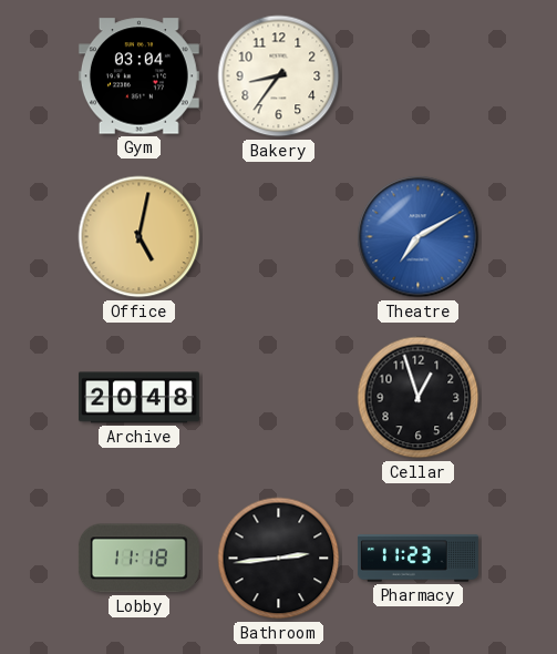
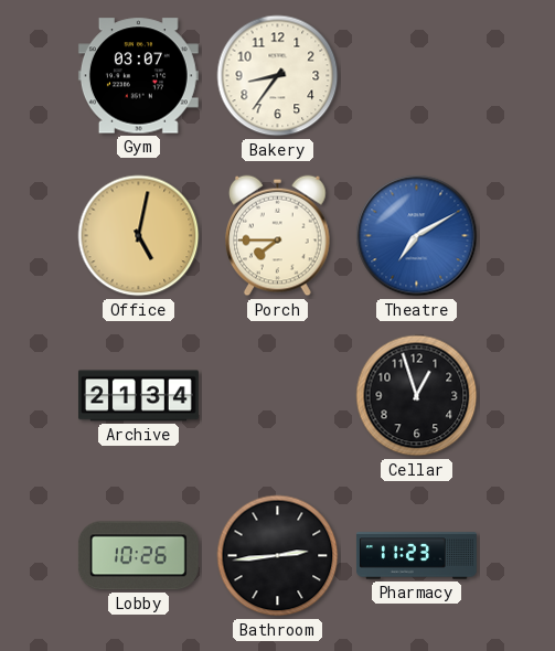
Gym: 03:04 -> 03:07
Porch: none -> 7:45
Archive: 20:48 -> 21:34
Lobby: 11:18 -> 10:26
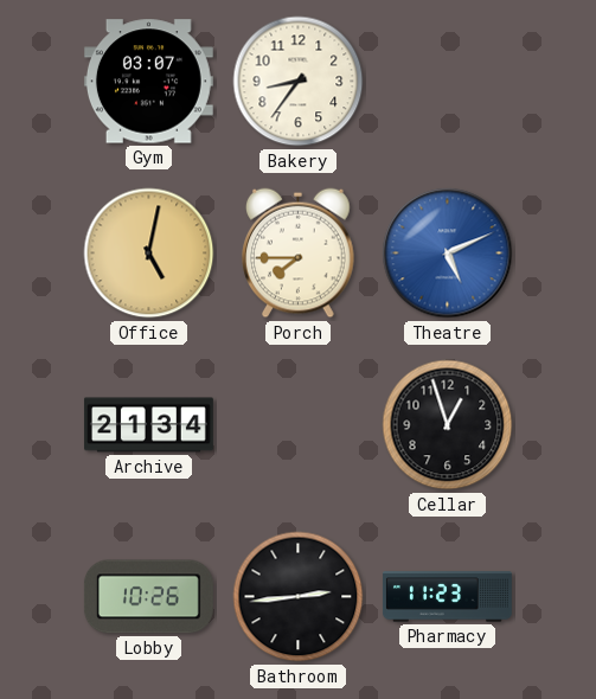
Theatre: 7:10 -> 5:11
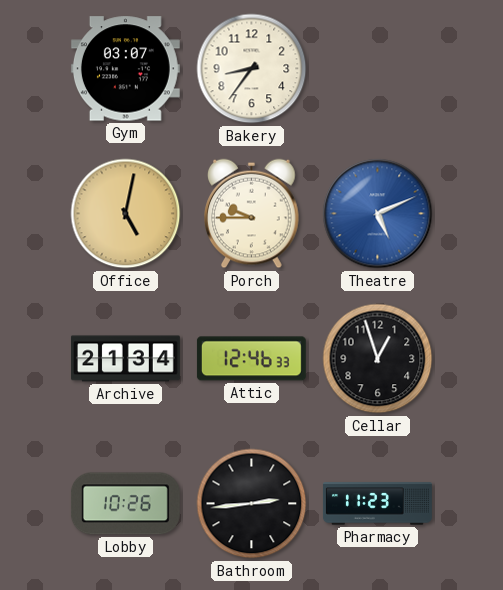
Porch: 7:45 -> 9:45
Attic: none -> 12:46
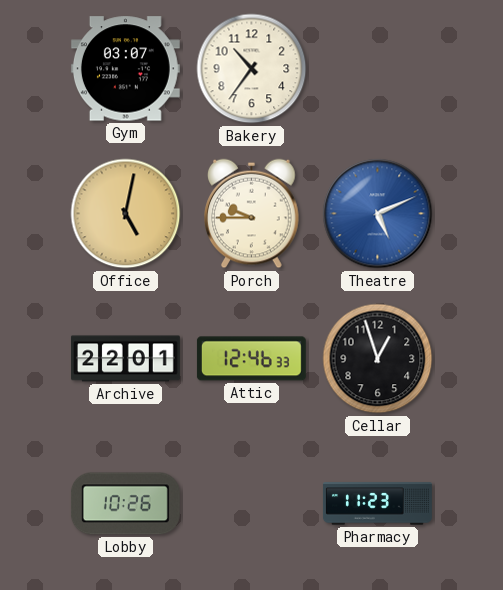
Bakery: 8:36 -> 10:36
Archive: 21:34 -> 22:01
Bathroom: 2:44 -> none
